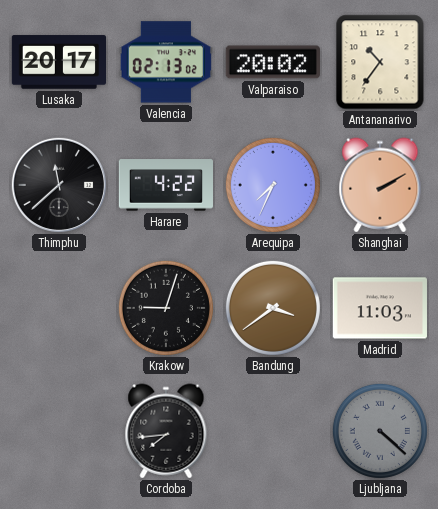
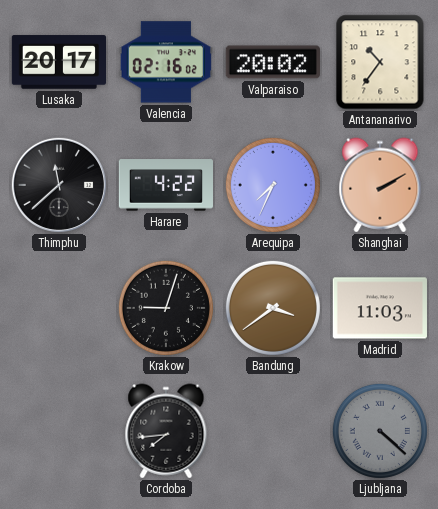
Valencia: 02:13 -> 02:16
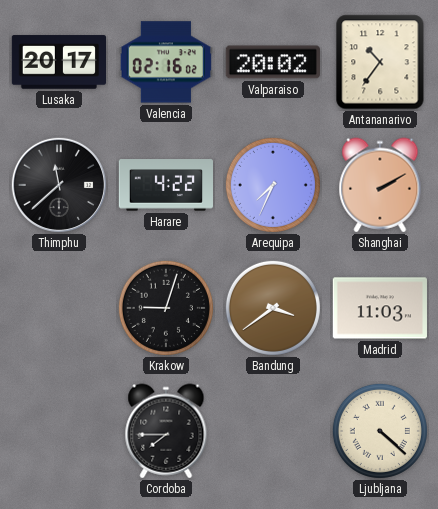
Cordoba: 7:44 -> 7:45
Ljubljana dial: grey -> cream
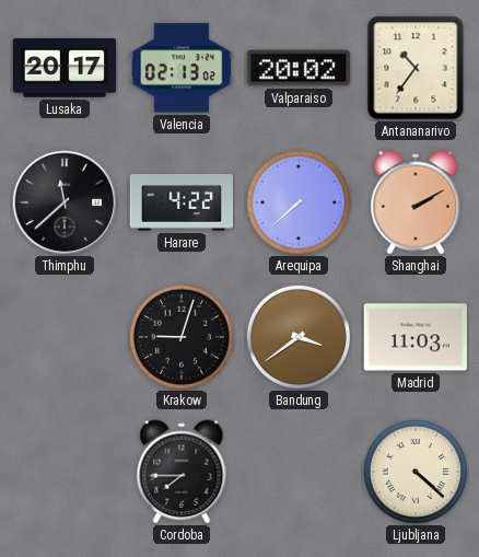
Valencia: 02:16 -> 02:13
Arequipa: 7:34 -> 7:38
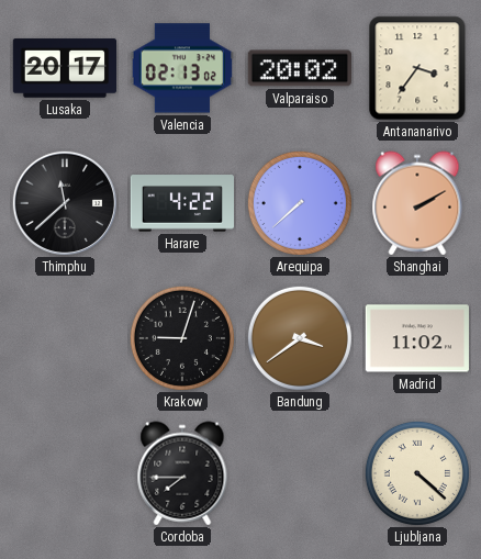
Antananarivo: 10:36 -> 3:36
Madrid: 11:03 -> 11:02
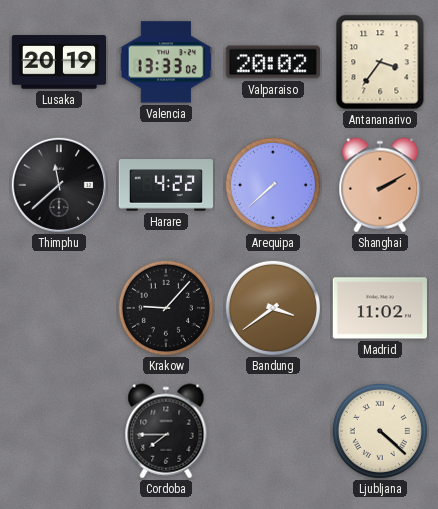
Lusaka: 20:17 -> 20:19
Valencia: 02:13 -> 13:33
Krakow: 9:03 -> 9:07
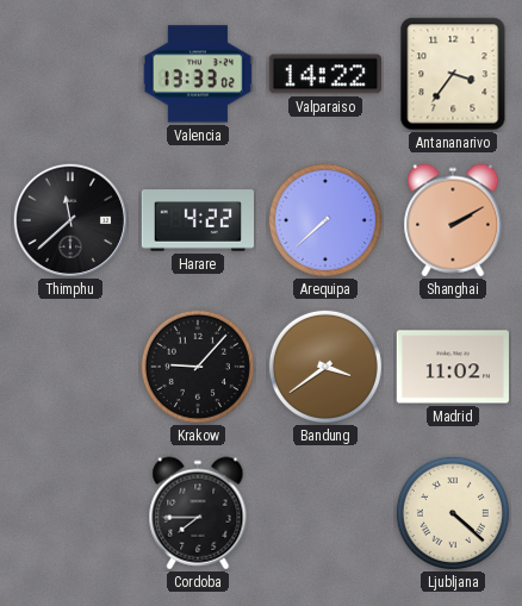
Lusaka: 20:19 -> none
Valparaiso: 20:02 -> 14:22
